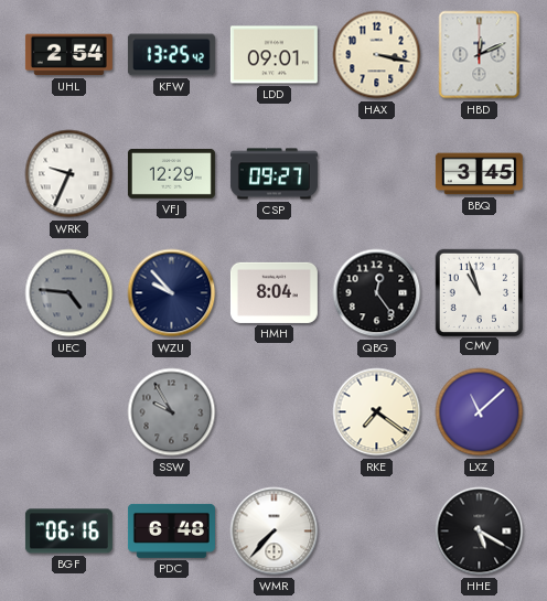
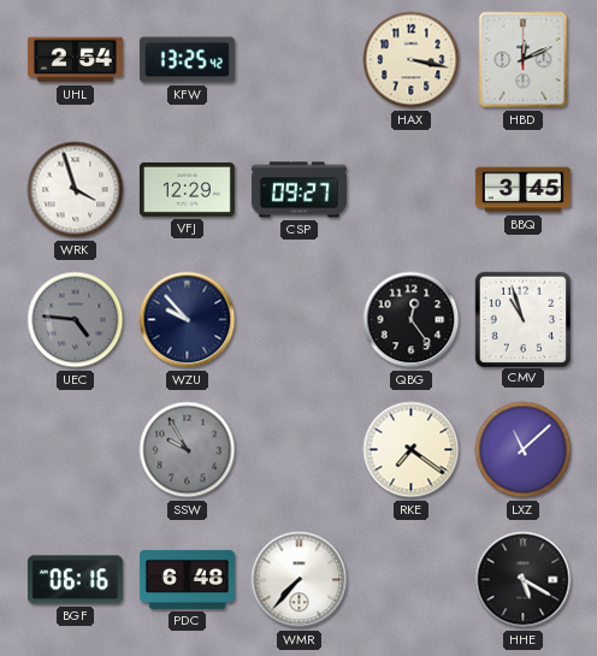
LDD: 09:01 -> none
WRK: 9:34 -> 3:57
HMH: 8:04 -> none
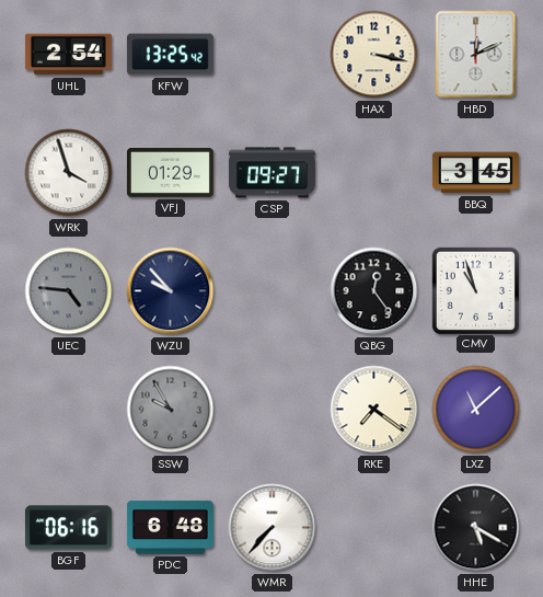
VFJ: 12:29 -> 01:29
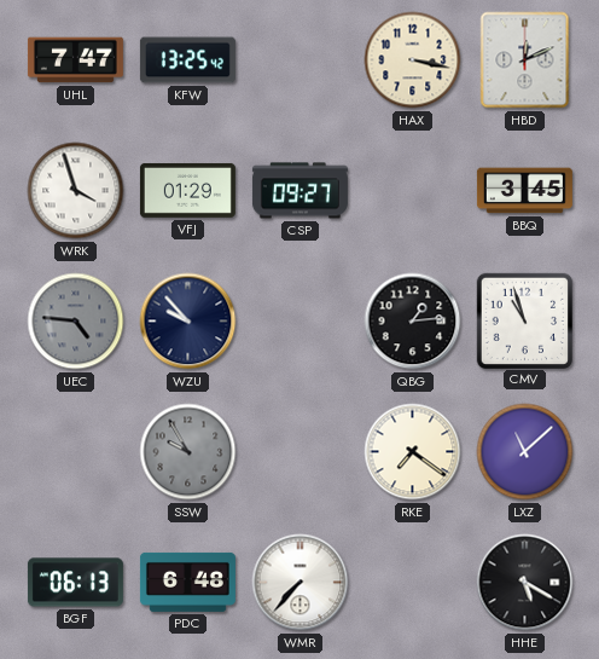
UHL: 2:54 -> 7:47
QBG: 12:24 -> 1:14
BGF: 06:16 -> 06:13
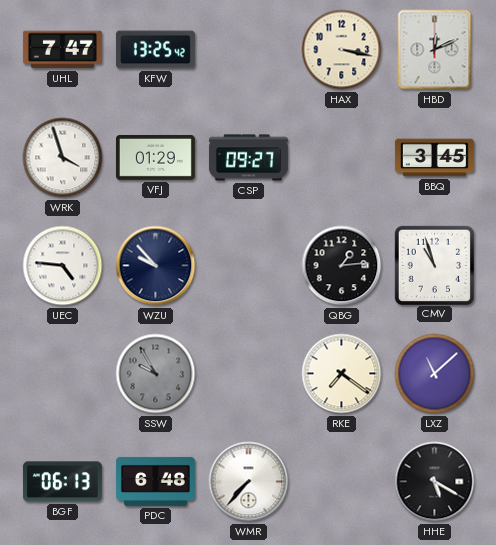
UEC dial: grey -> white
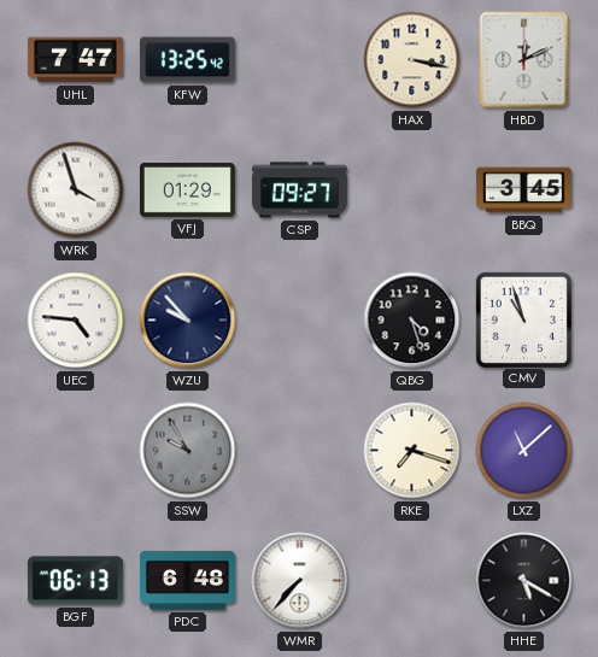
QBG: 1:14 -> 4:27
RKE: 7:21 -> 7:18
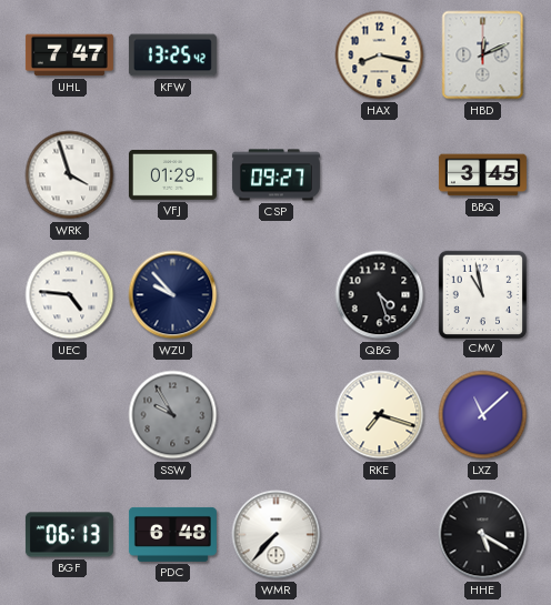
HAX: 3:17 -> 8:17
CMV: 10:57 -> 10:58
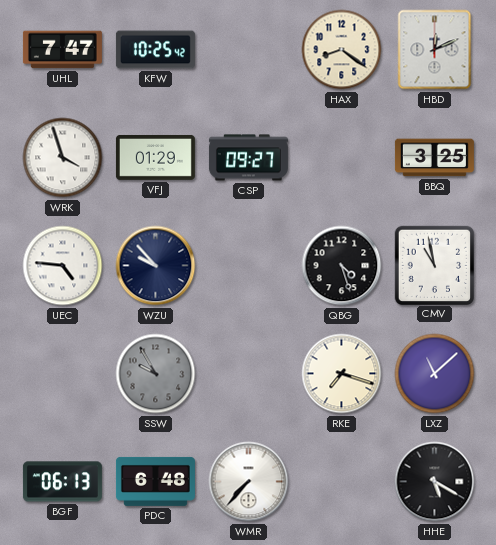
KFW: 13:25 -> 10:25
HAX: 8:17 -> 8:21
BBQ: 3:45 -> 3:25
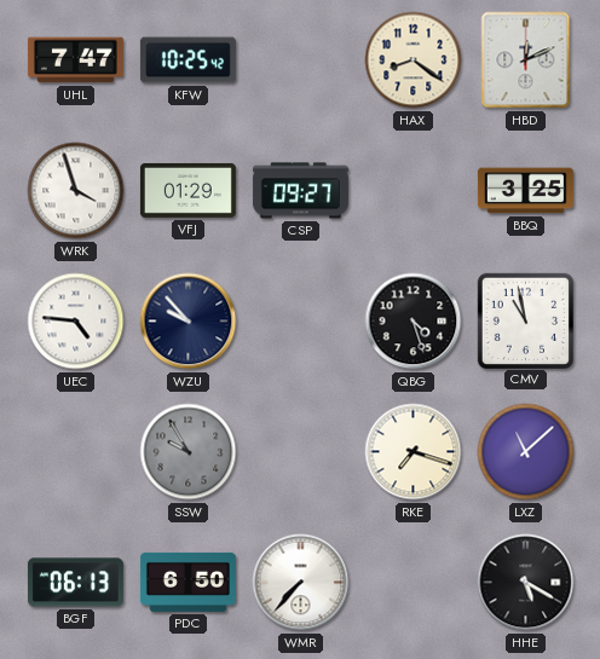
PDC: 6:48 -> 6:50
